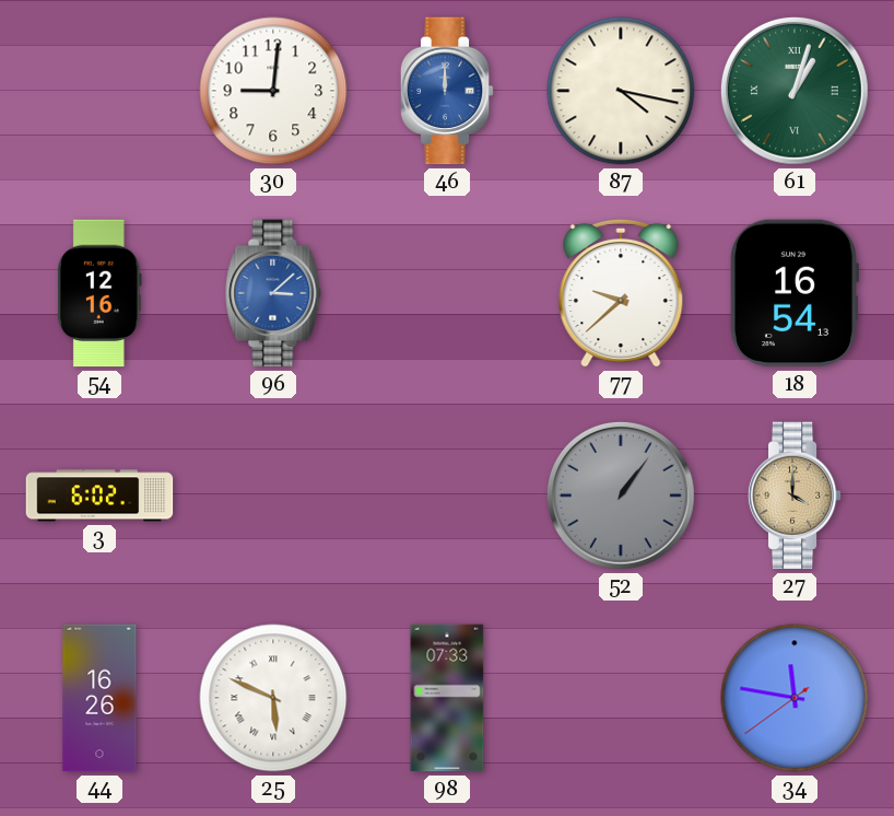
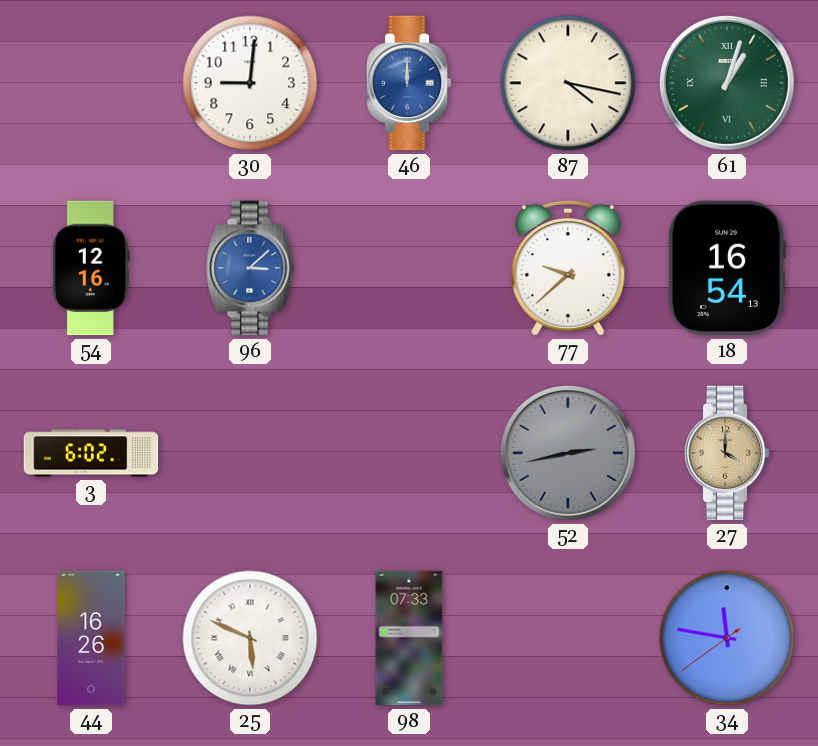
52: 1:06 -> 2:43
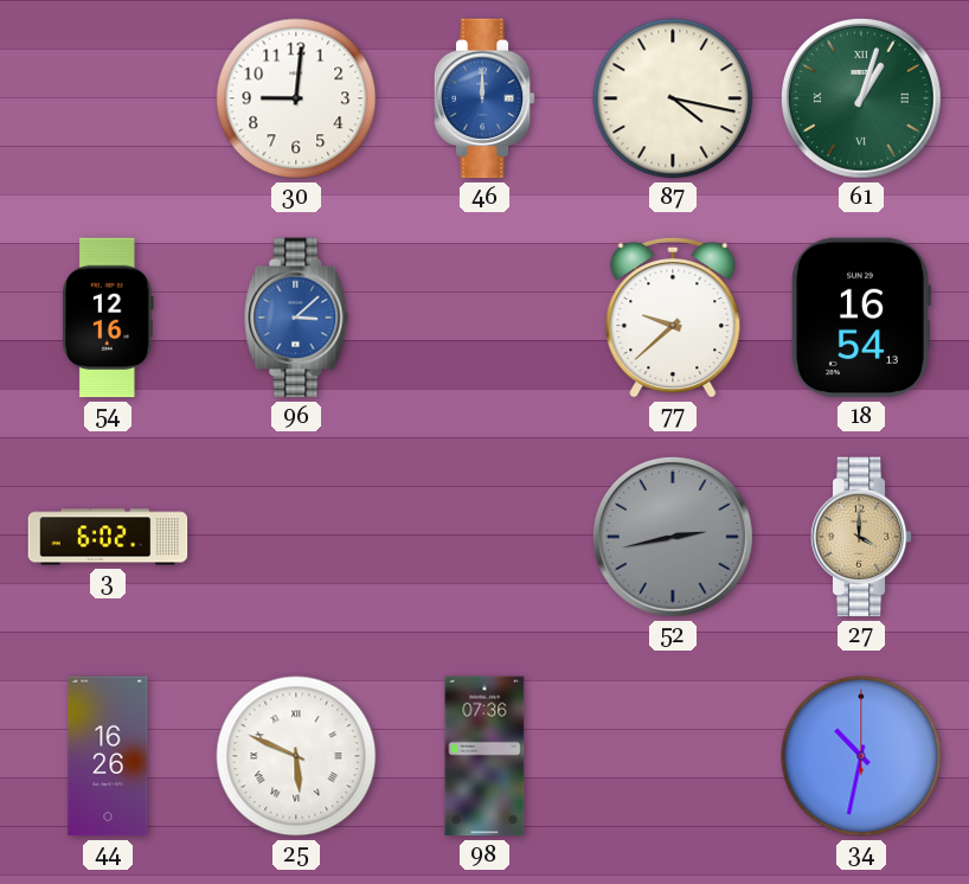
98: 07:33 -> 07:36
34: 11:46 -> 10:32
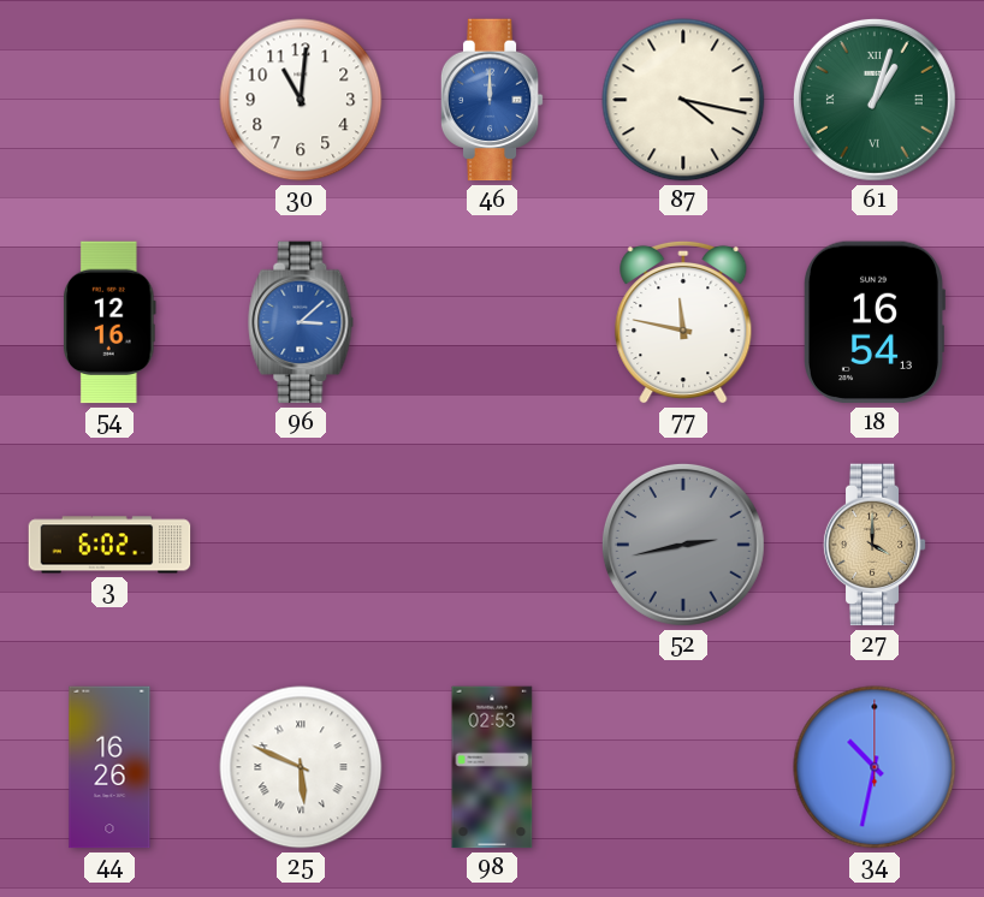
30: 9:01 -> 11:01
77: 9:38 -> 11:47
98: 07:36 -> 02:53
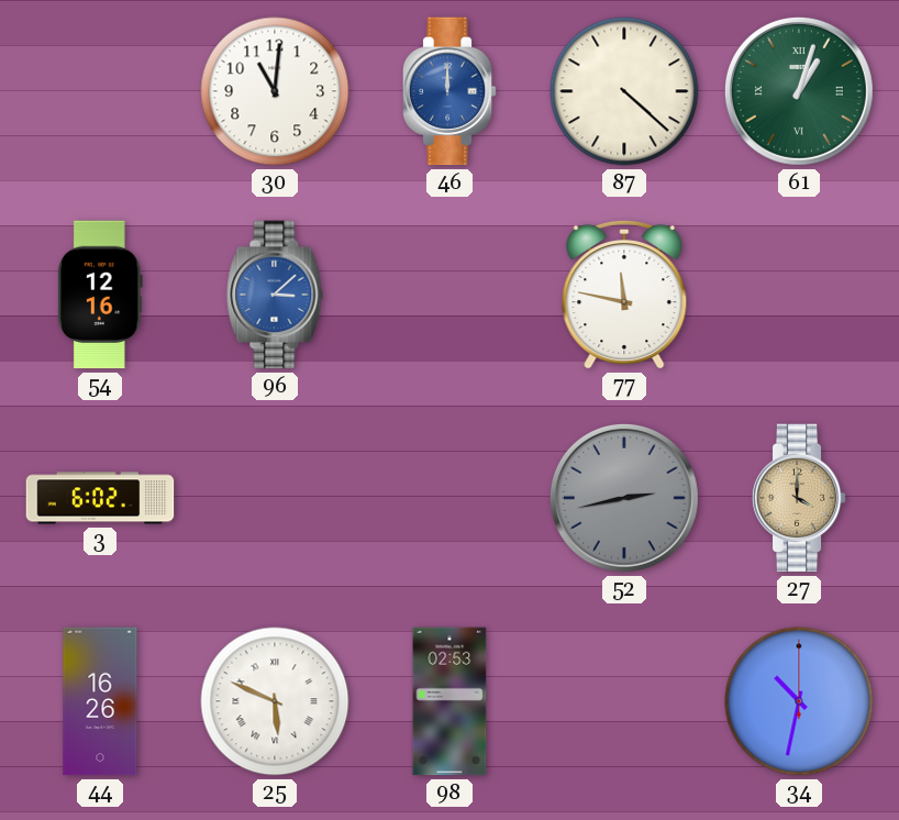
87: 4:17 -> 4:22
18: 16:54 -> none
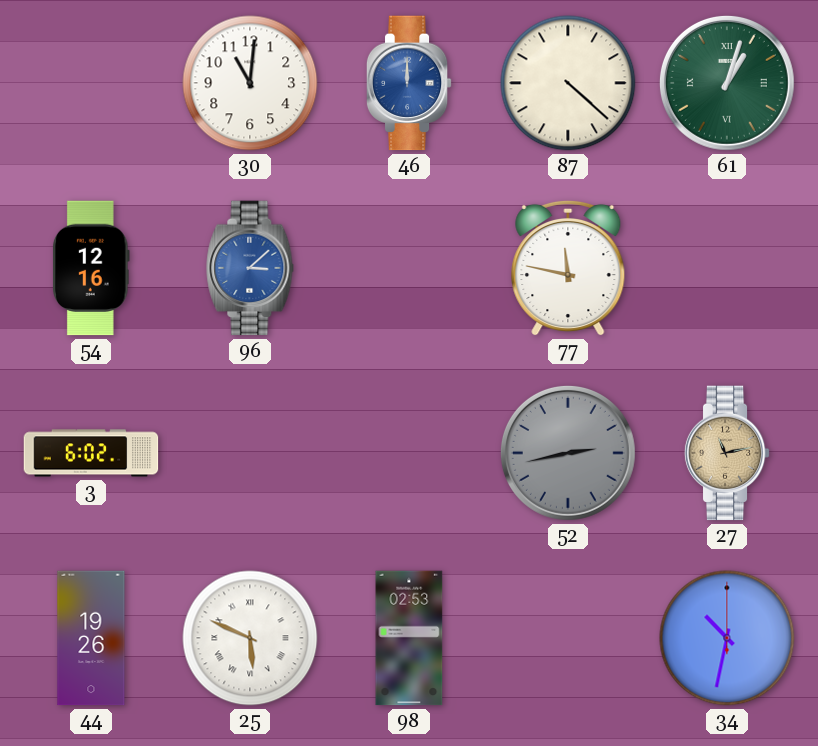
27: 4:00 -> 11:13
44: 16:26 -> 19:26
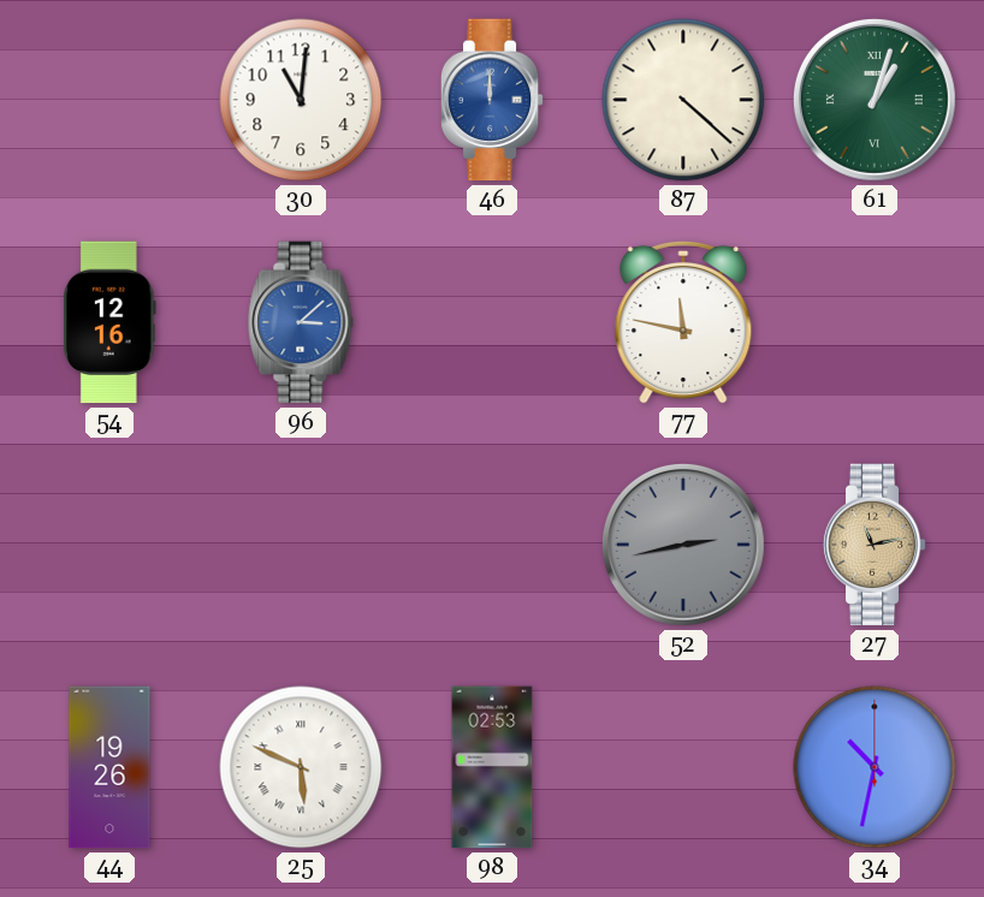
3: 6:02 -> none
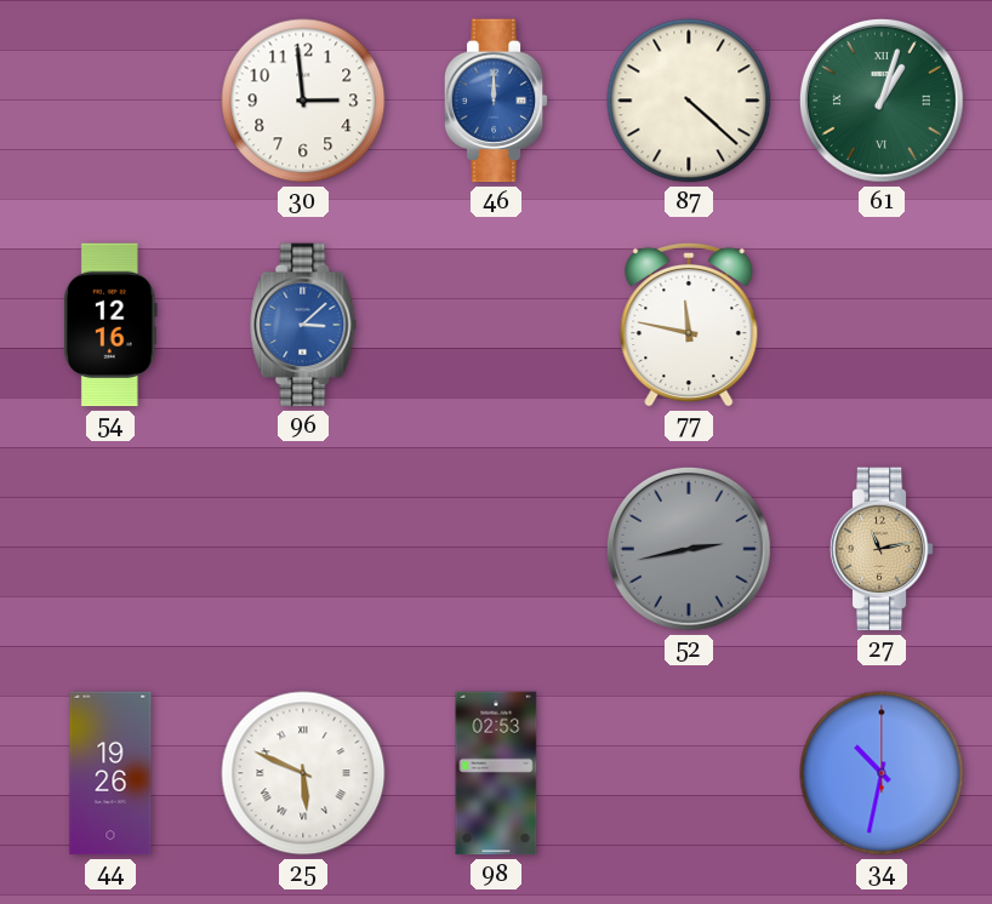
30: 11:01 -> 2:59
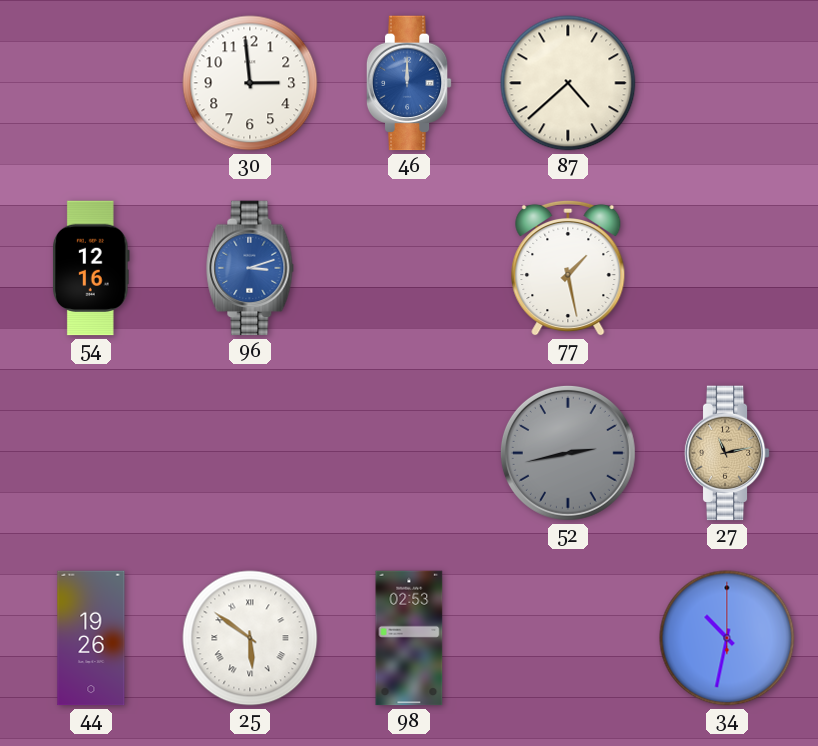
87: 4:22 -> 4:38
61: 1:03 -> none
96: 3:08 -> 3:12
77: 11:47 -> 1:28
25: 5:49 -> 5:51
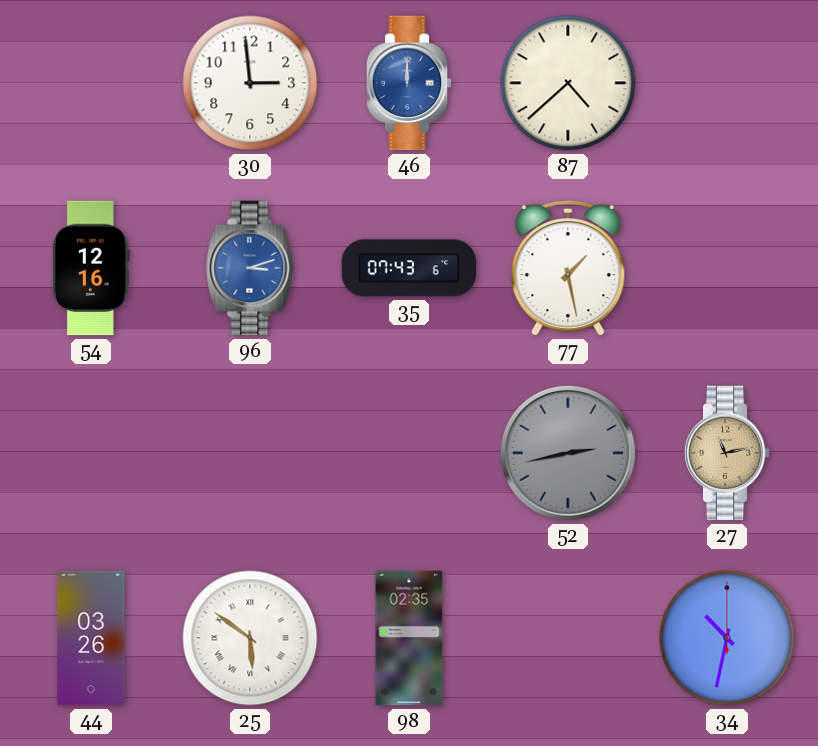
35: none -> 07:43
44: 19:26 -> 03:26
98: 02:53 -> 02:35
